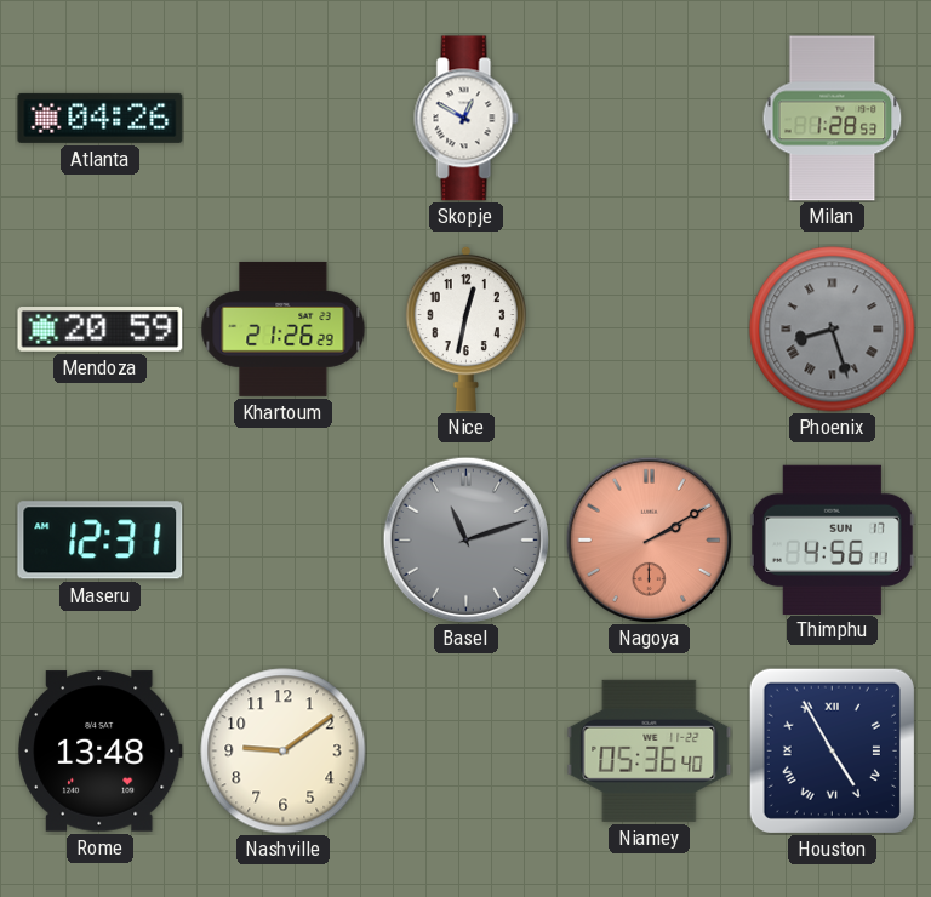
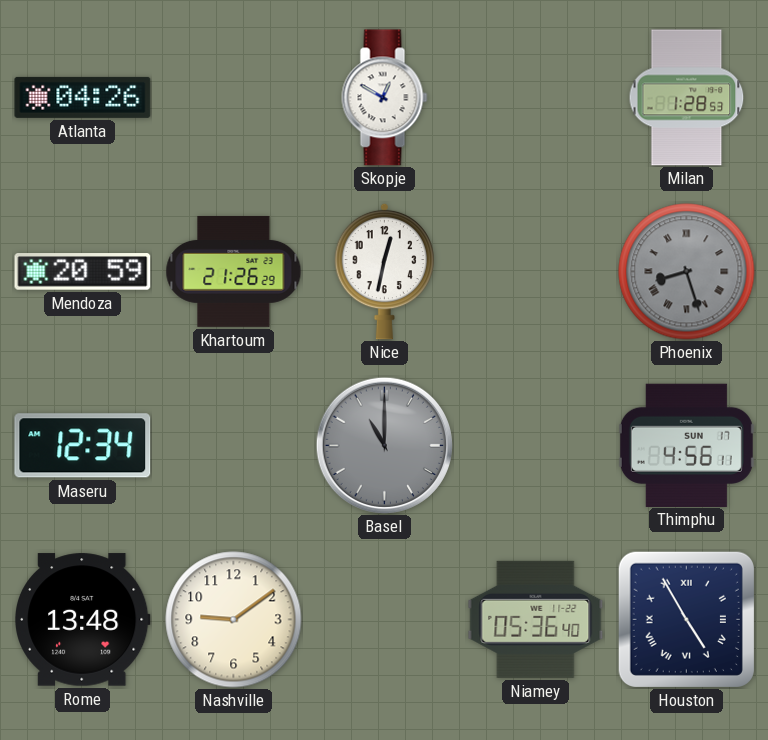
Maseru: 12:31 -> 12:34
Basel: 11:12 -> 11:00
Nagoya: 2:10 -> none
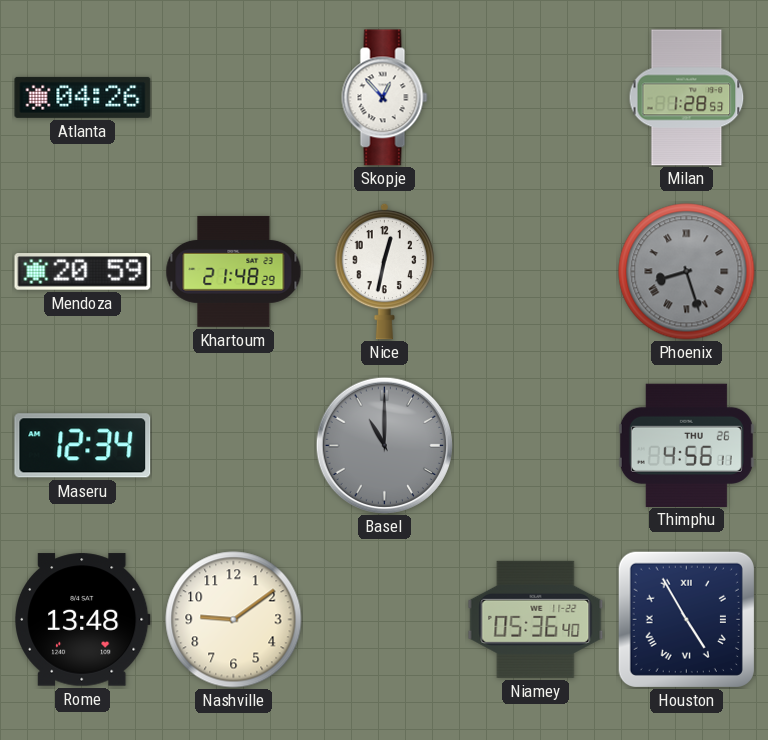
Skopje: 12:50 -> 12:53
Khartoum: 21:26 -> 21:48
Thimphu date: SUN 17 -> THU 26
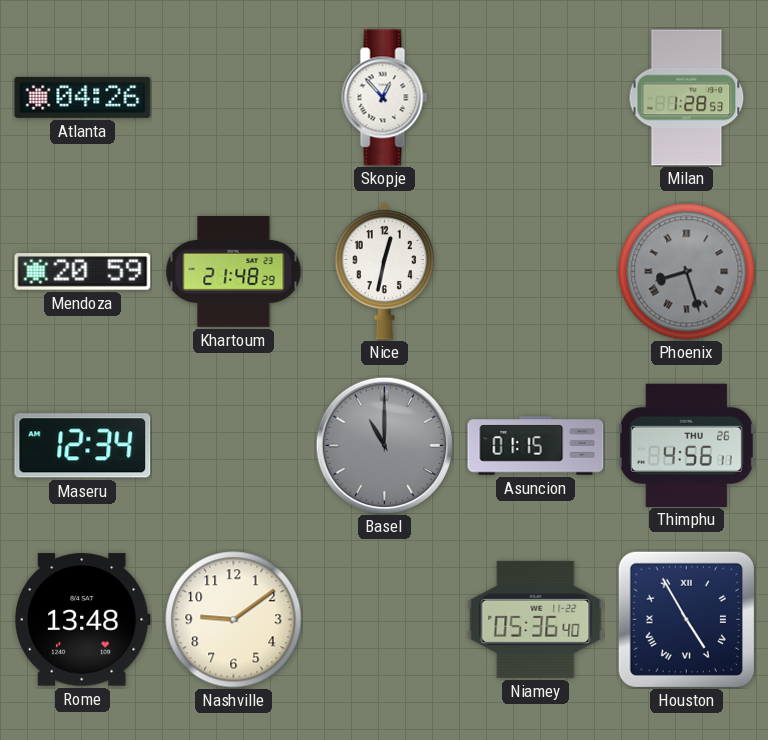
Asuncion: none -> 01:15
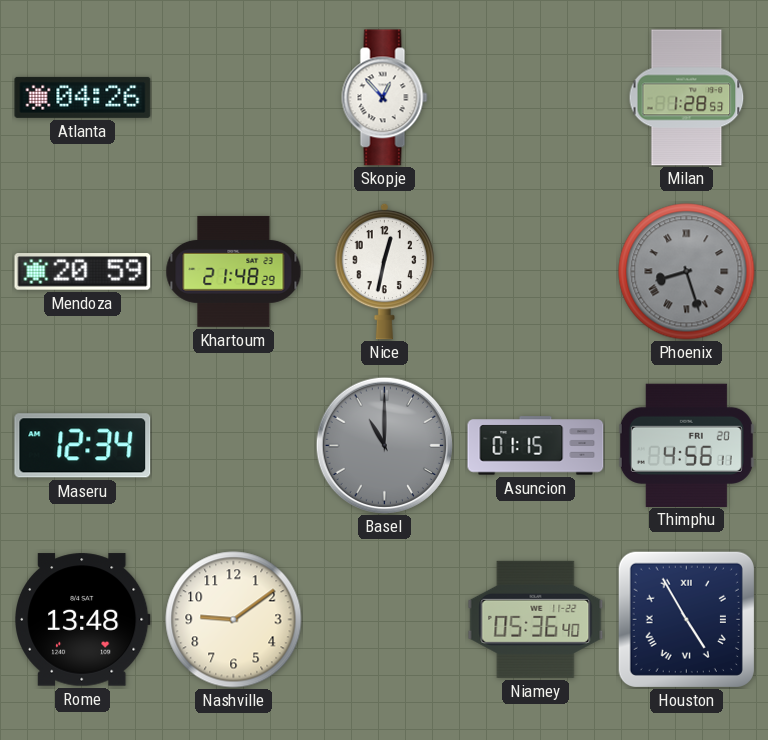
Thimphu date: THU 26 -> FRI 20
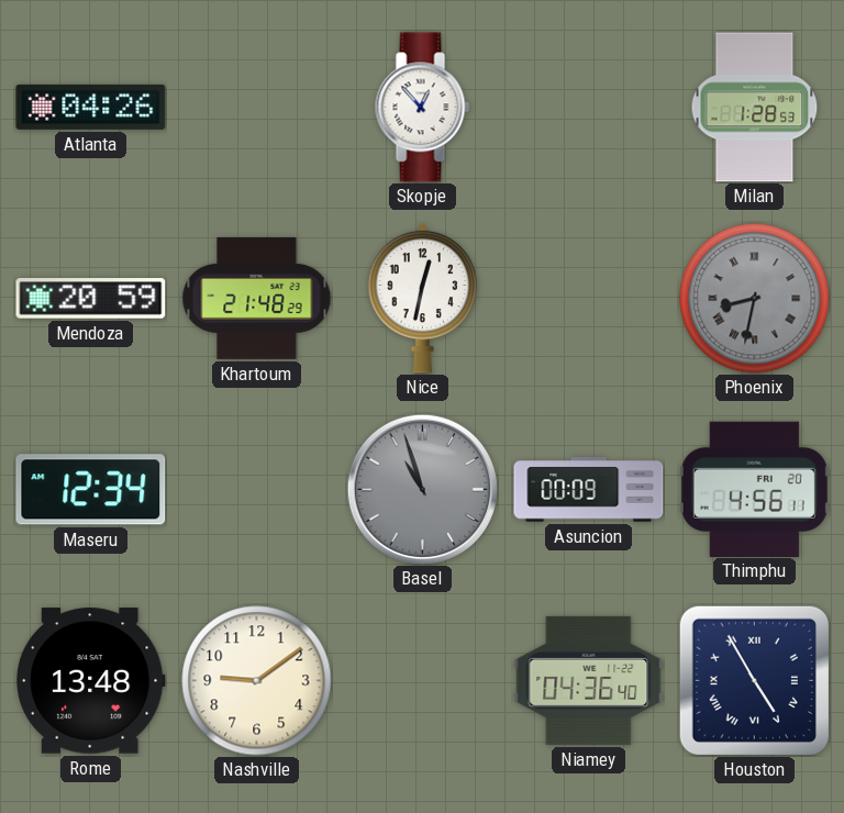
Phoenix: 8:27 -> 8:32
Basel: 11:00 -> 10:57
Asuncion: 01:15 -> 00:09
Niamey: 05:36 -> 04:36
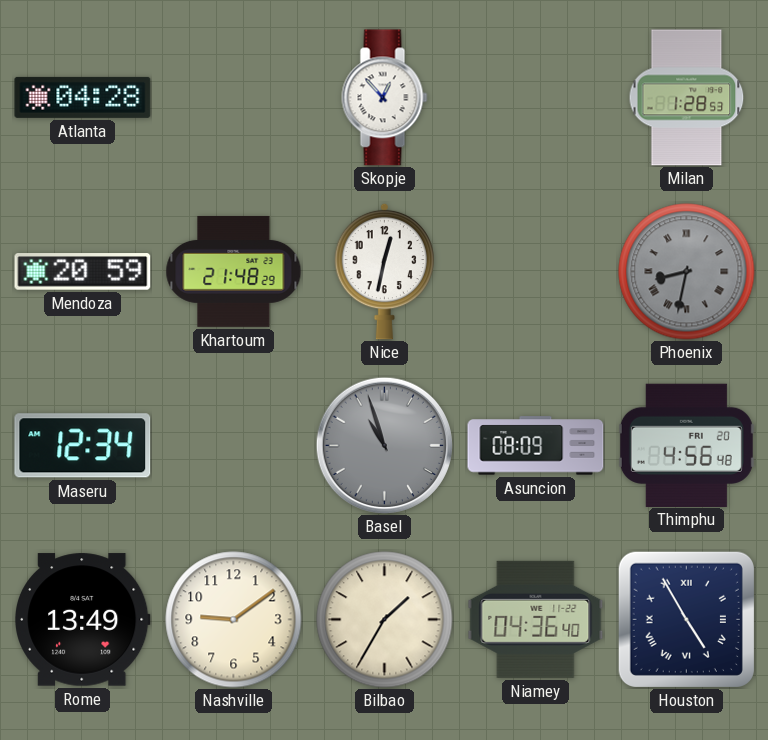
Atlanta: 04:26 -> 04:28
Asuncion: 00:09 -> 08:09
Thimphu: 4:56:11 -> 4:56:48
Rome: 13:48 -> 13:49
Bilbao: none -> 1:35
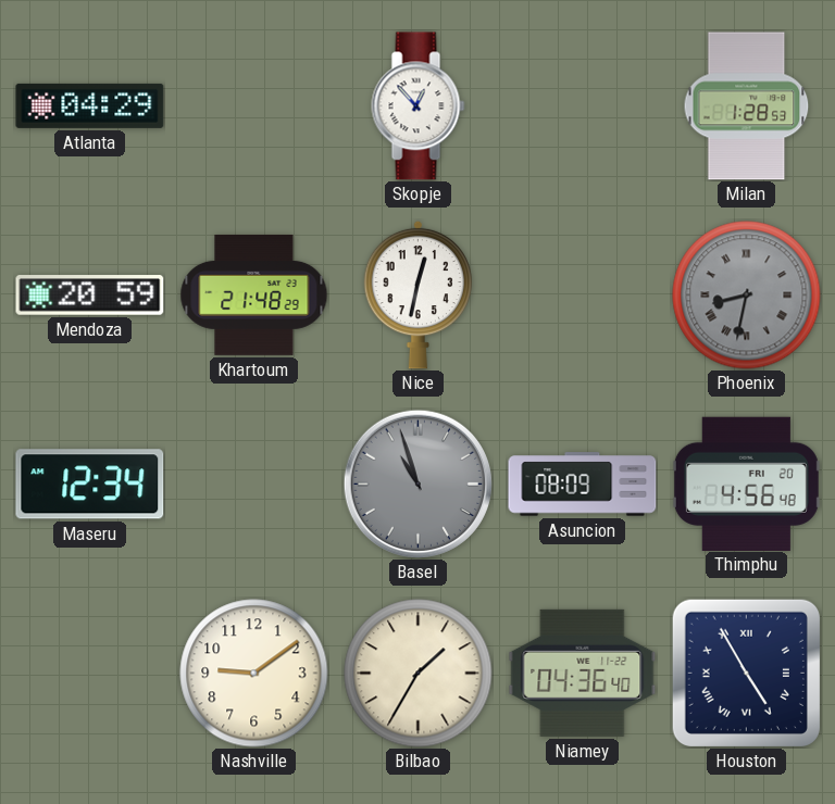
Atlanta: 04:28 -> 04:29
Rome: 13:49 -> none
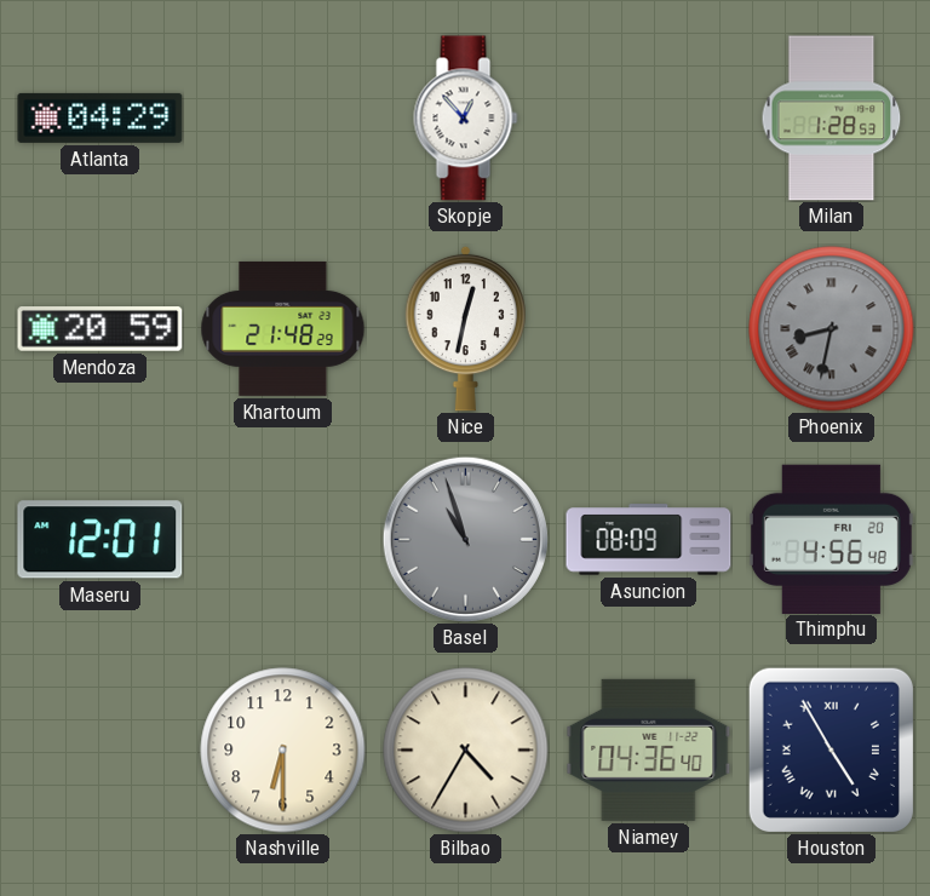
Maseru: 12:34 -> 12:01
Nashville: 9:09 -> 6:30
Bilbao: 1:35 -> 4:35
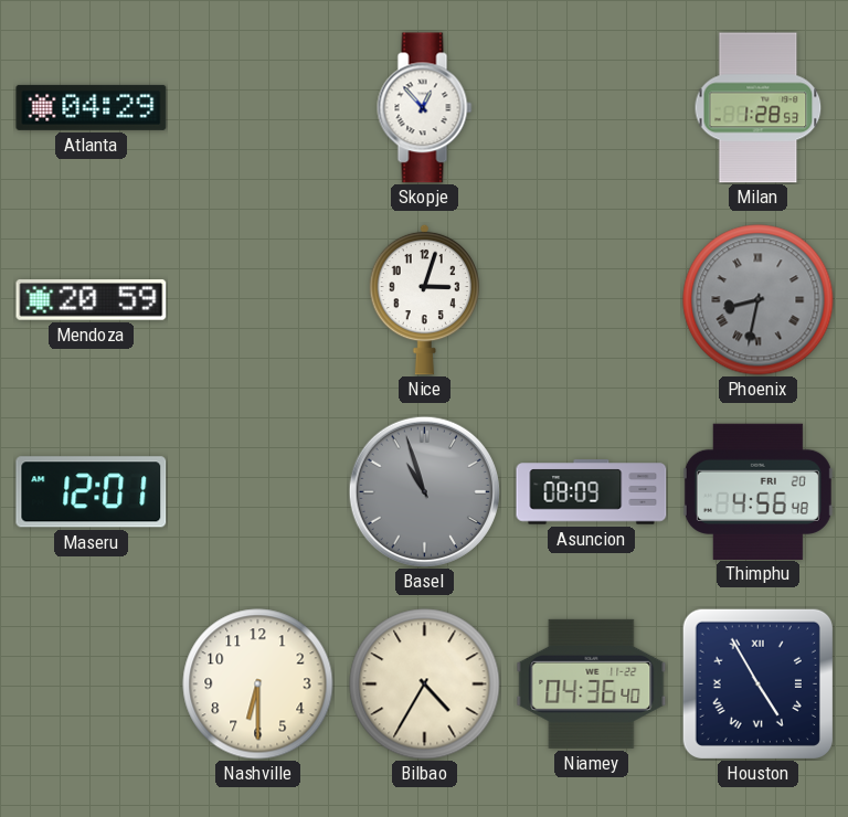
Khartoum: 21:48 -> none
Nice: 12:32 -> 3:03
